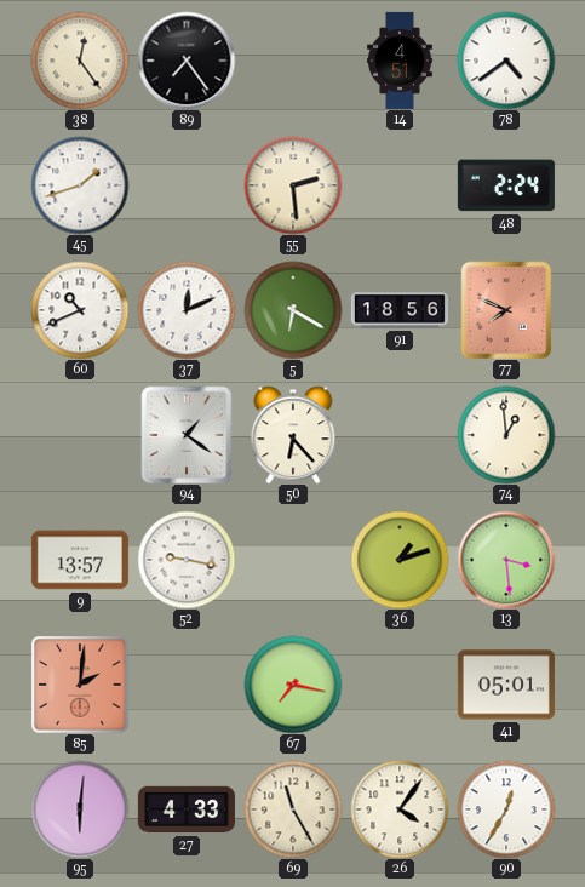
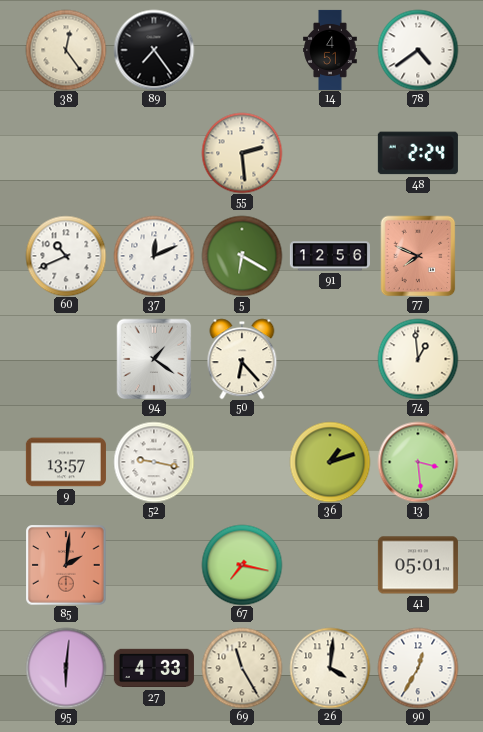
45: 1:42 -> none
91: 18:56 -> 12:56
26: 4:06 -> 4:01
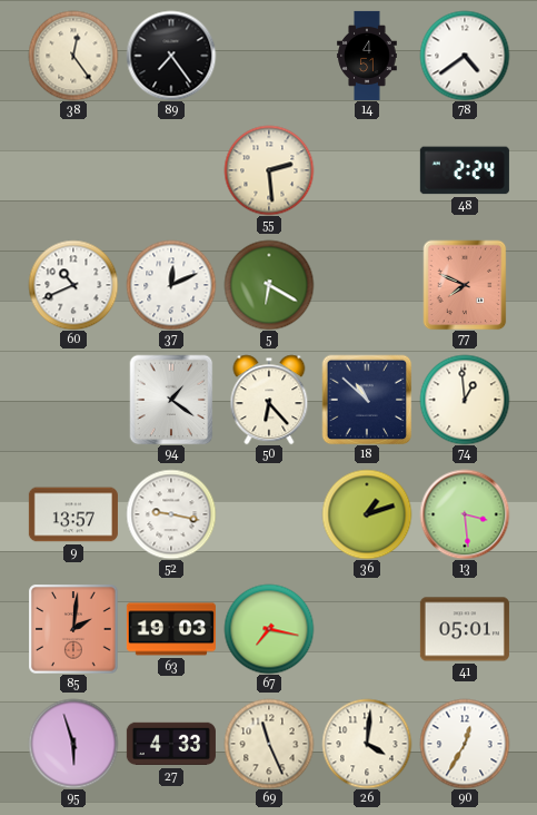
91: 12:56 -> none
18: none -> 10:52
63: none -> 19:03
95: 6:01 -> 5:57
69: 11:25 -> 11:26
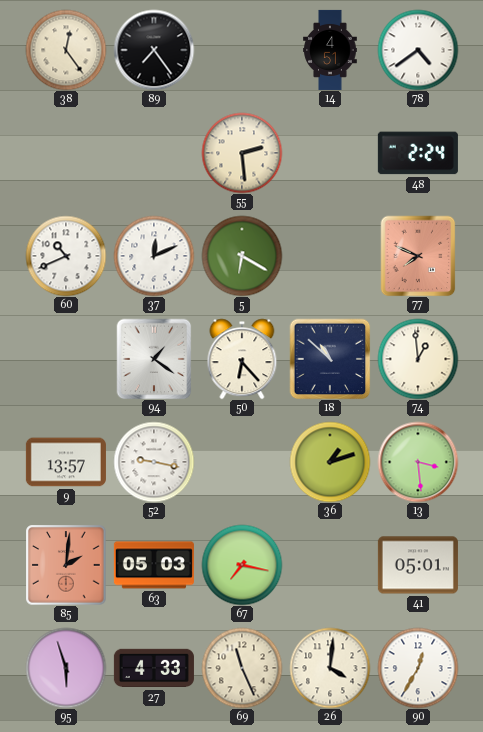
63: 19:03 -> 05:03
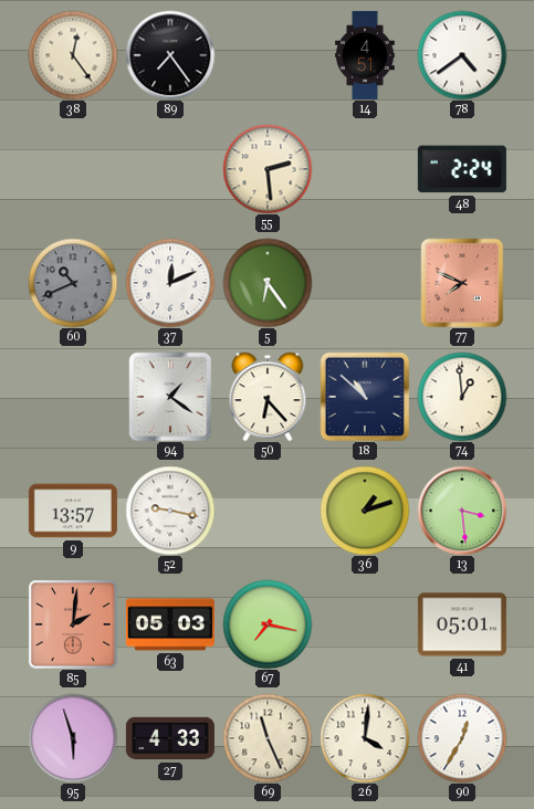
60 dial: white -> grey
5: 6:20 -> 6:24
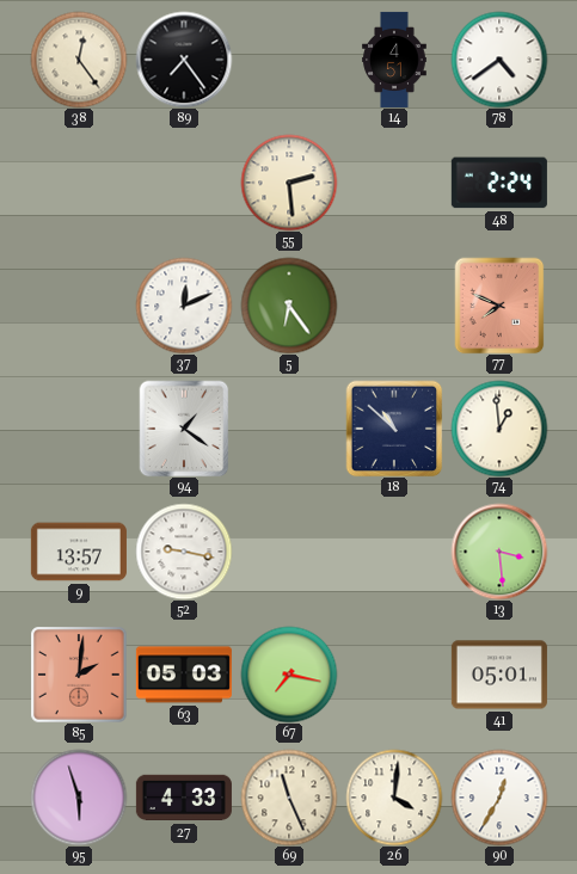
60: 10:41 -> none
50: 6:23 -> none
36: 1:12 -> none
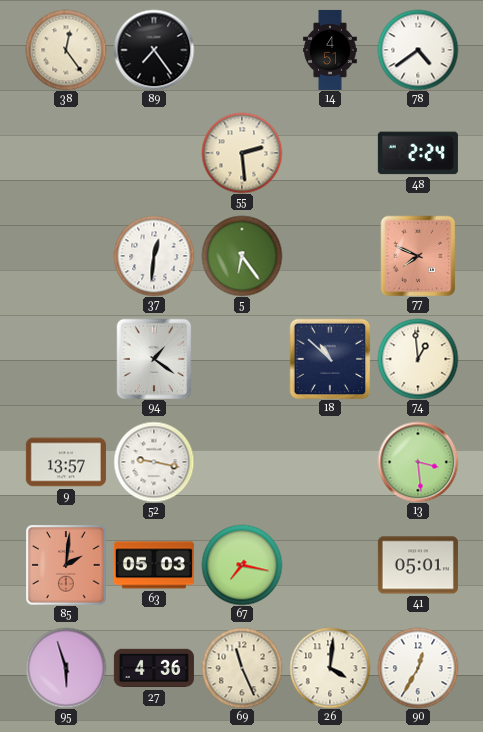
37: 12:11 -> 12:31
27: 4:33 -> 4:36
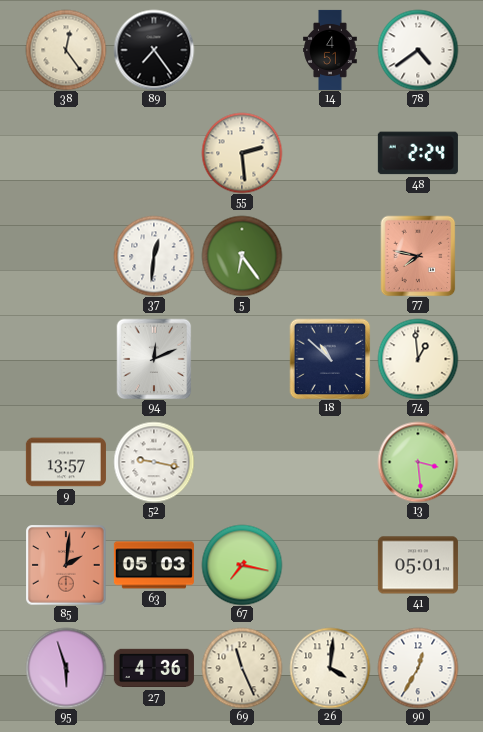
77: 7:49 -> 7:47
94: 1:21 -> 12:11
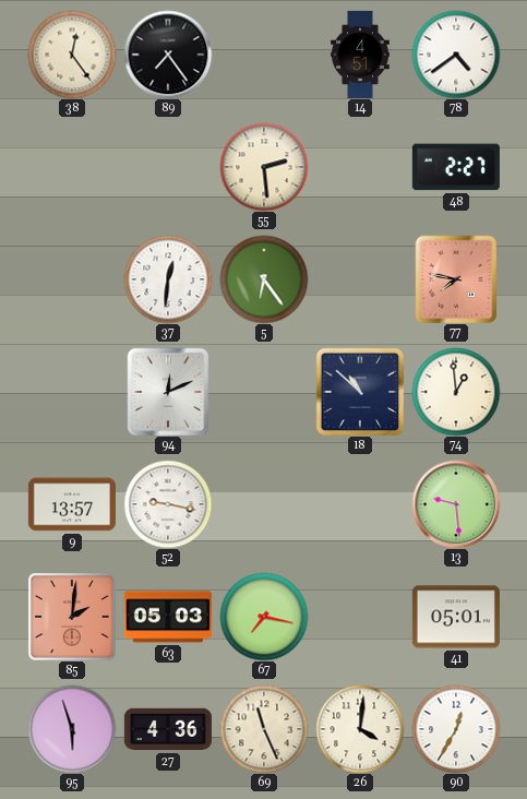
48: 2:24 -> 2:27
13: 3:29 -> 9:29
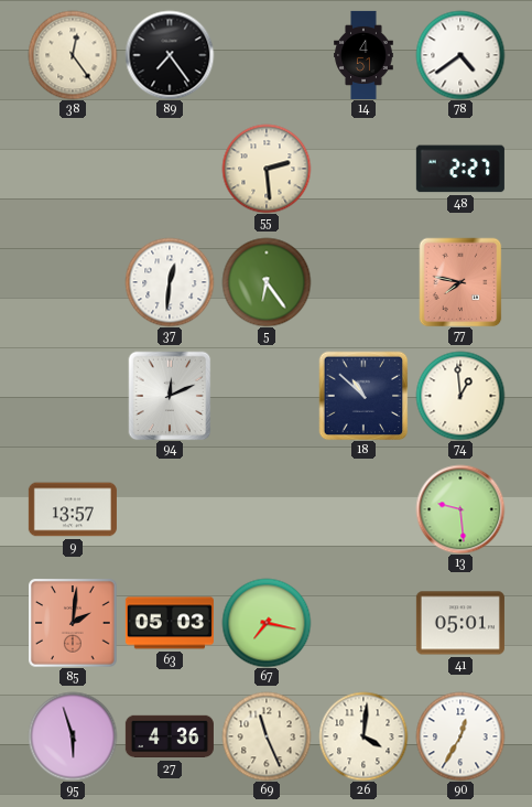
52: 9:17 -> none
